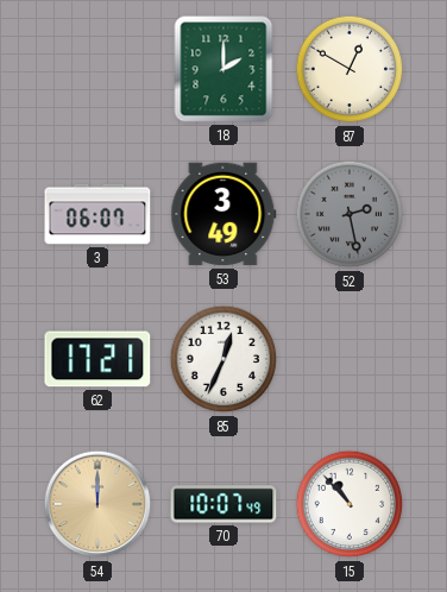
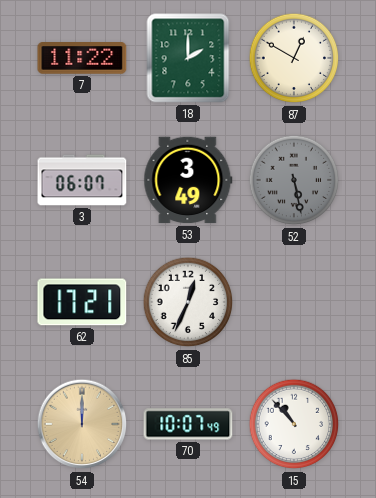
7: none -> 11:22
52: 2:28 -> 5:28
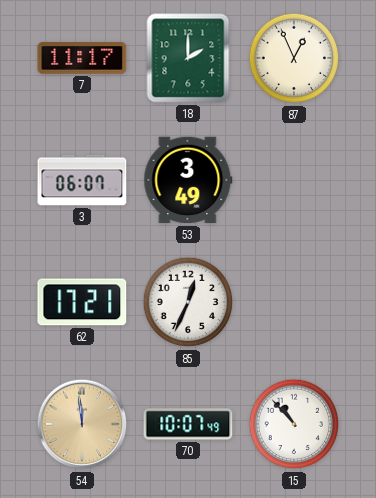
7: 11:22 -> 11:17
87: 12:50 -> 12:56
52: 5:28 -> none
54: 12:00 -> 11:59
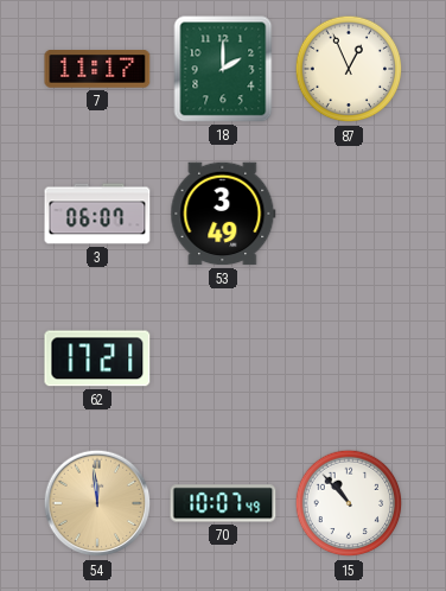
85: 12:34 -> none
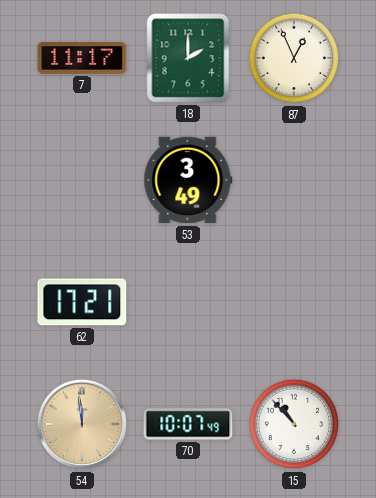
3: 06:07 -> none
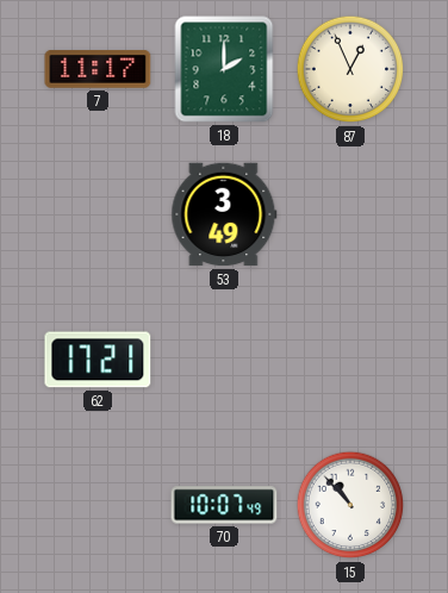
54: 11:59 -> none
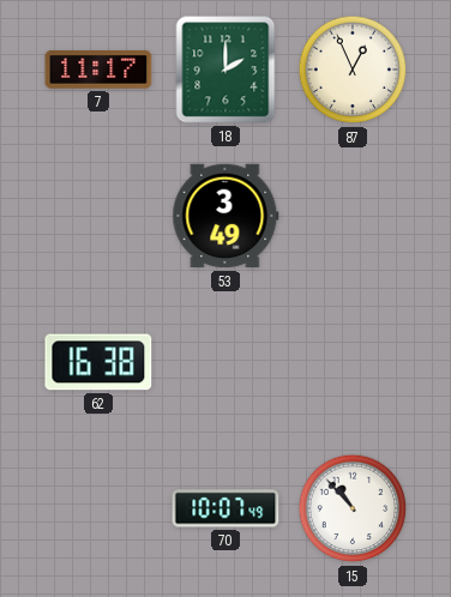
62: 17:21 -> 16:38
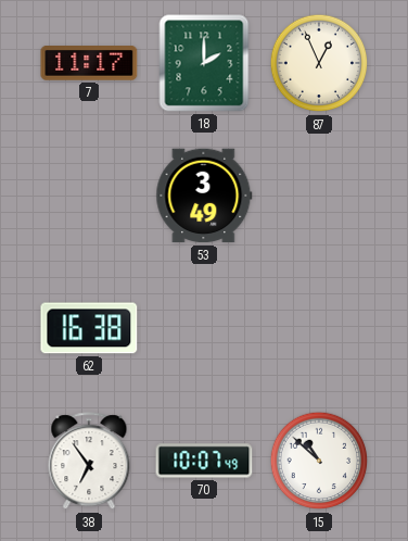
38: none -> 6:54
15: 10:53 -> 10:52
